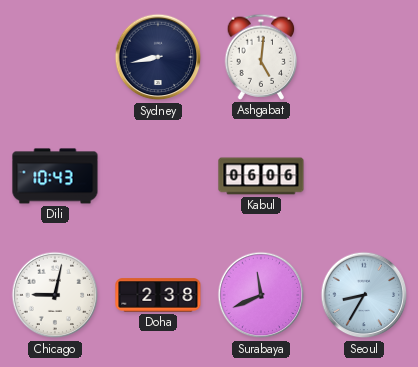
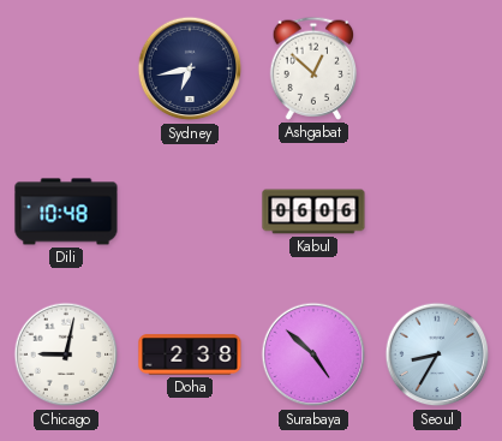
Sydney: 8:43 -> 6:43
Ashgabat: 5:01 -> 12:52
Dili: 10:43 -> 10:48
Surabaya: 11:41 -> 4:52
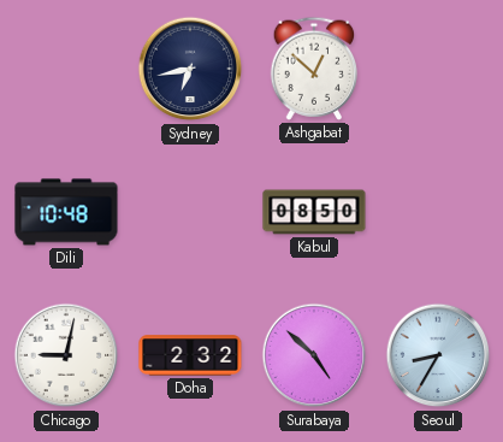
Kabul: 06:06 -> 08:50
Doha: 2:38 -> 2:32
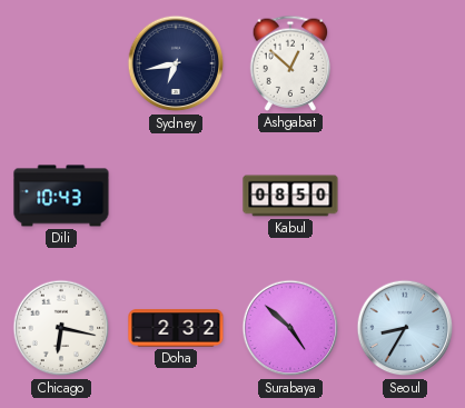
Dili: 10:48 -> 10:43
Chicago: 9:02 -> 6:17
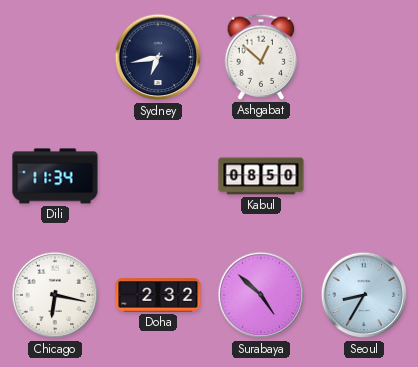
Dili: 10:43 -> 11:34
